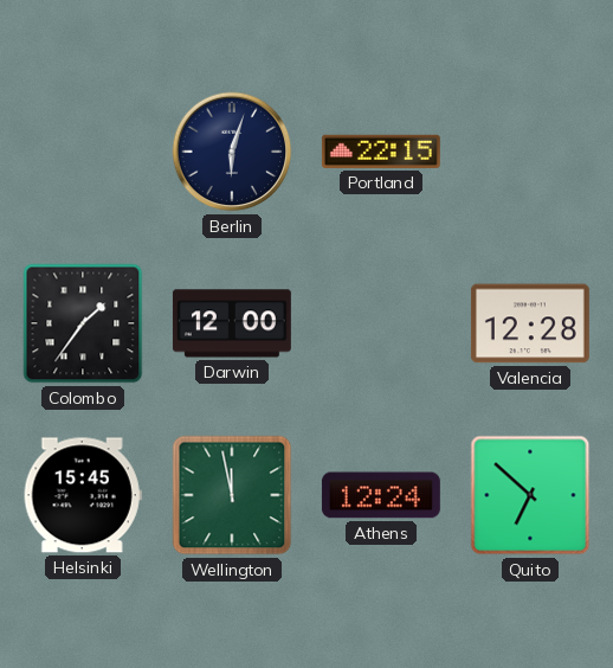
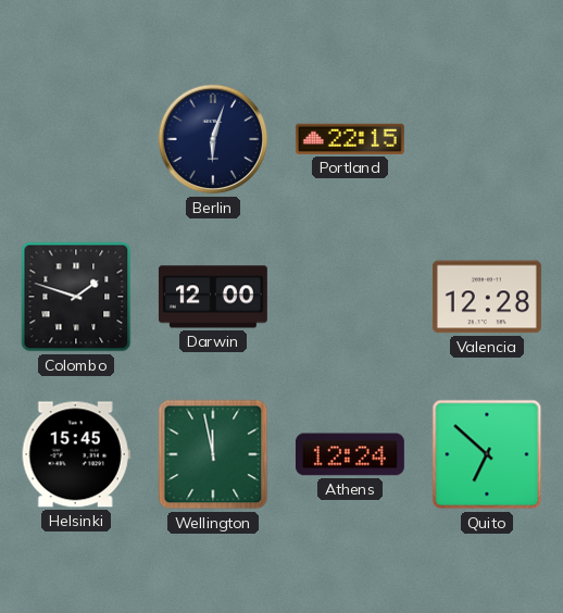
Colombo: 1:36 -> 1:48
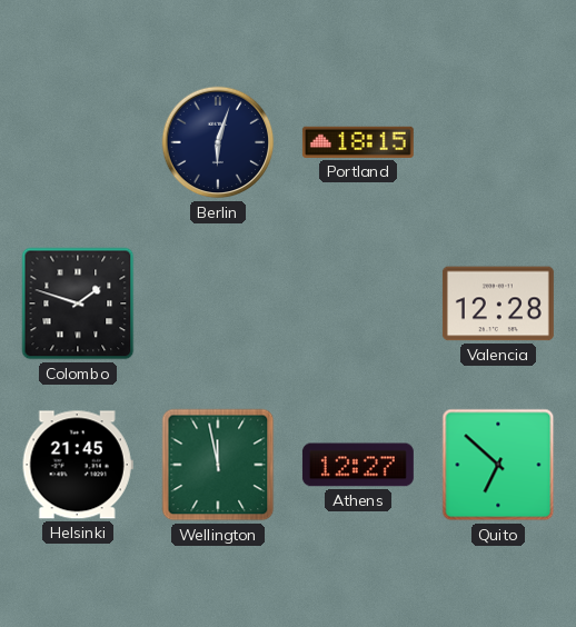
Portland: 22:15 -> 18:15
Darwin: 12:00 -> none
Helsinki: 15:45 -> 21:45
Athens: 12:24 -> 12:27
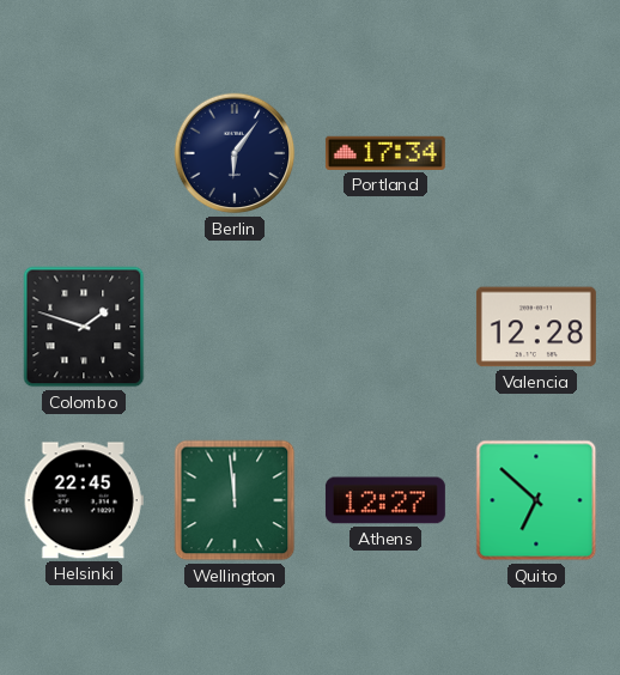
Berlin: 6:03 -> 6:06
Portland: 18:15 -> 17:34
Helsinki: 21:45 -> 22:45
Wellington: 11:58 -> 11:59
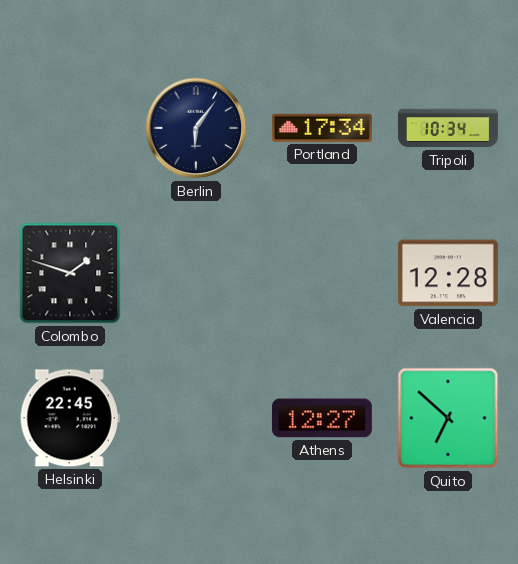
Tripoli: none -> 10:34
Wellington: 11:59 -> none
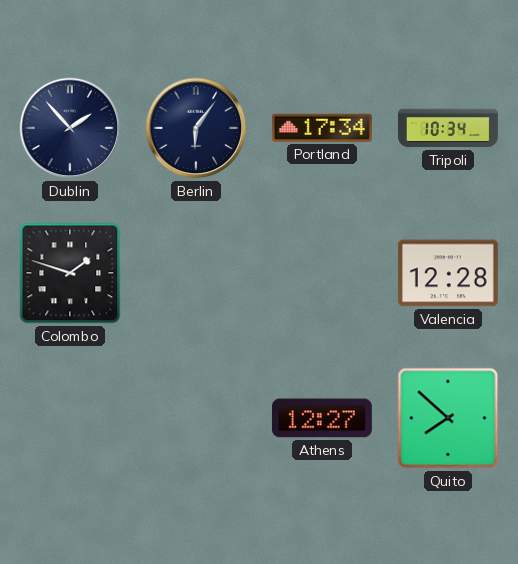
Dublin: none -> 1:53
Helsinki: 22:45 -> none
Quito: 6:52 -> 7:52
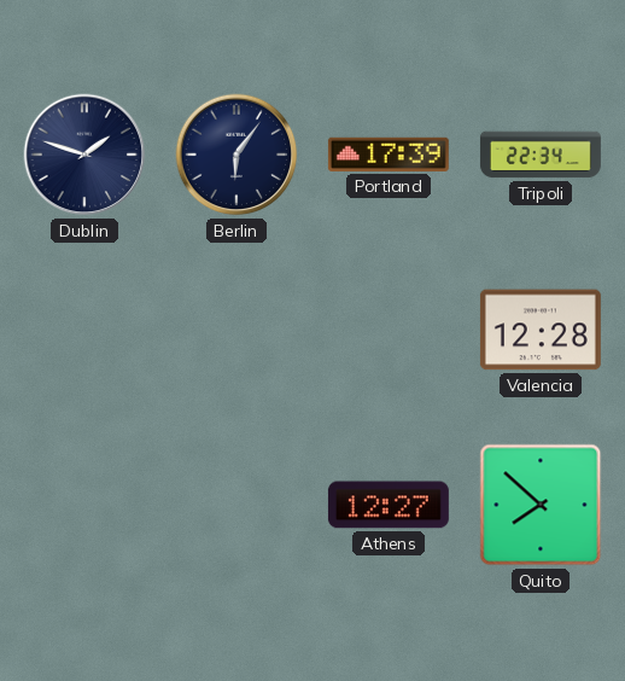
Dublin: 1:53 -> 1:48
Portland: 17:34 -> 17:39
Tripoli: 10:34 -> 22:34
Colombo: 1:48 -> none
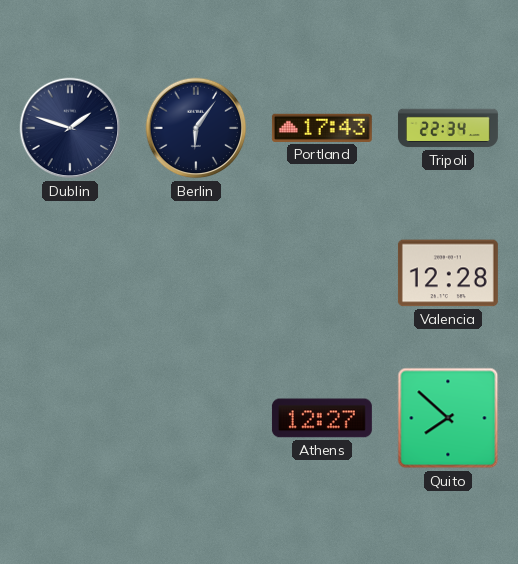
Portland: 17:39 -> 17:43
